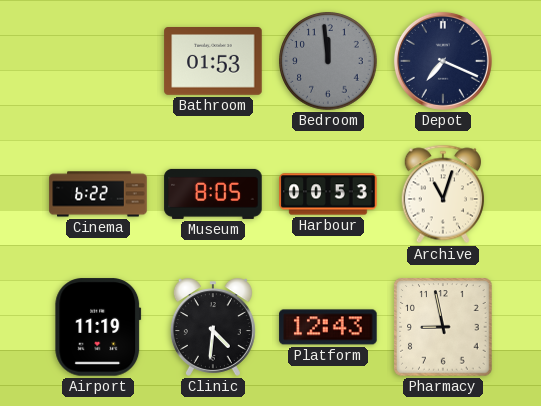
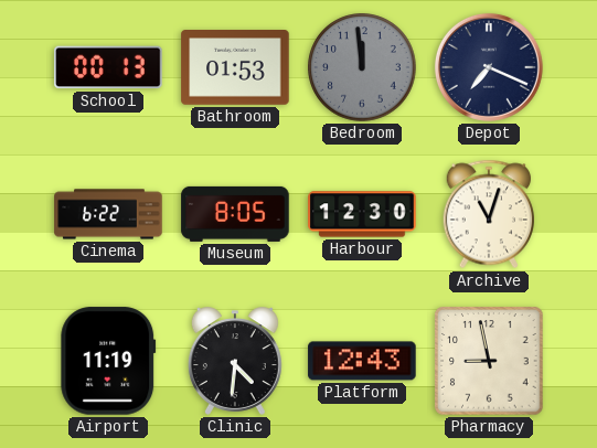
School: none -> 00:13
Harbour: 00:53 -> 12:30
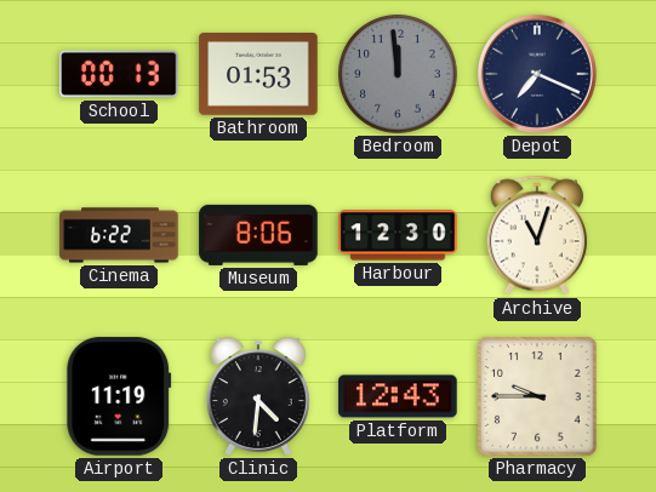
Museum: 8:05 -> 8:06
Pharmacy: 8:58 -> 9:45
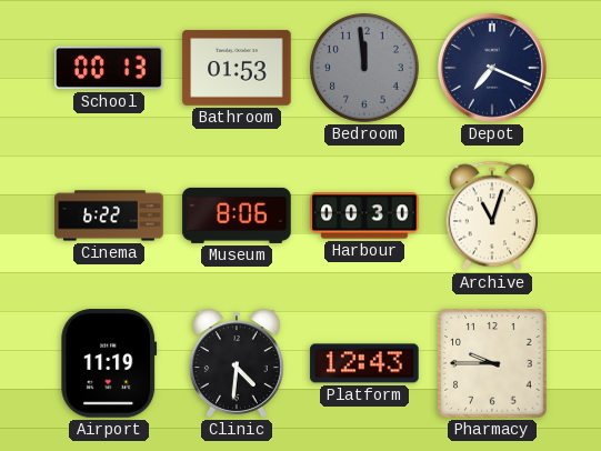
Harbour: 12:30 -> 00:30
